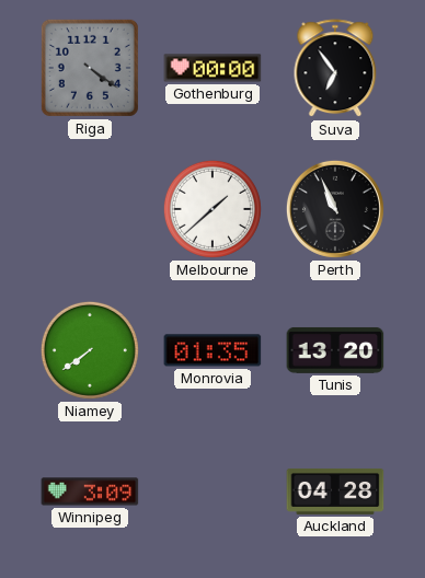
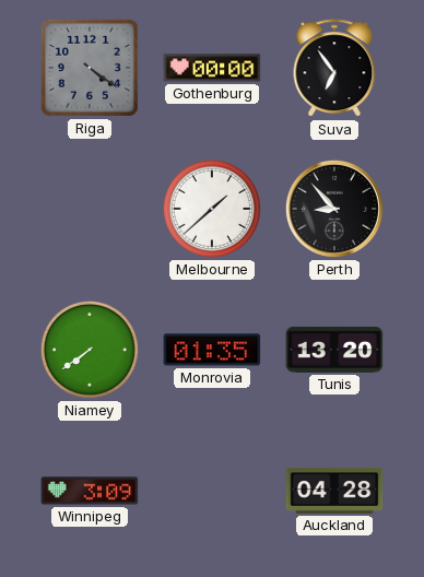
Perth: 10:56 -> 8:53
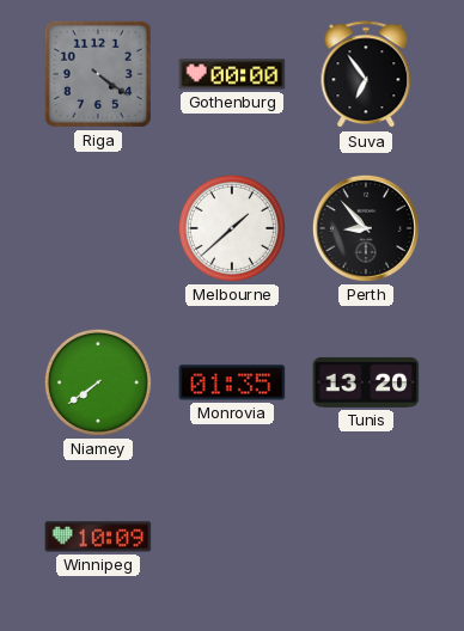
Winnipeg: 3:09 -> 10:09
Auckland: 04:28 -> none
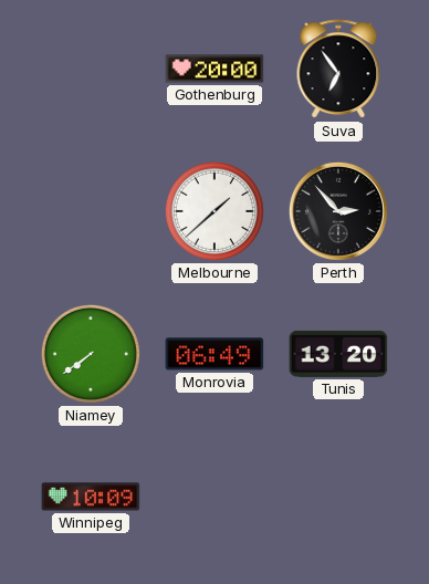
Riga: 4:21 -> none
Gothenburg: 00:00 -> 20:00
Perth: 8:53 -> 2:53
Monrovia: 01:35 -> 06:49
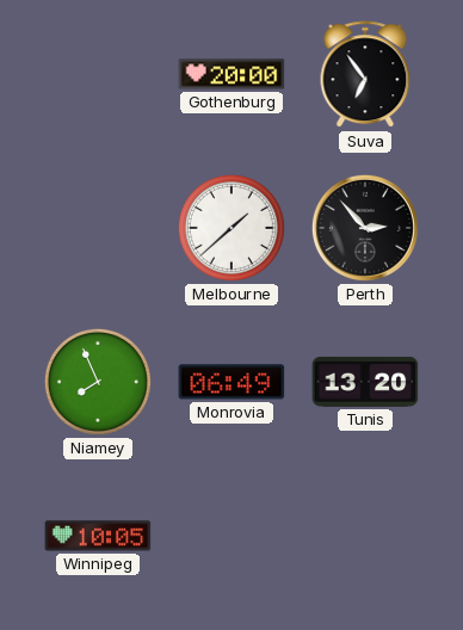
Niamey: 7:39 -> 7:56
Winnipeg: 10:09 -> 10:05
